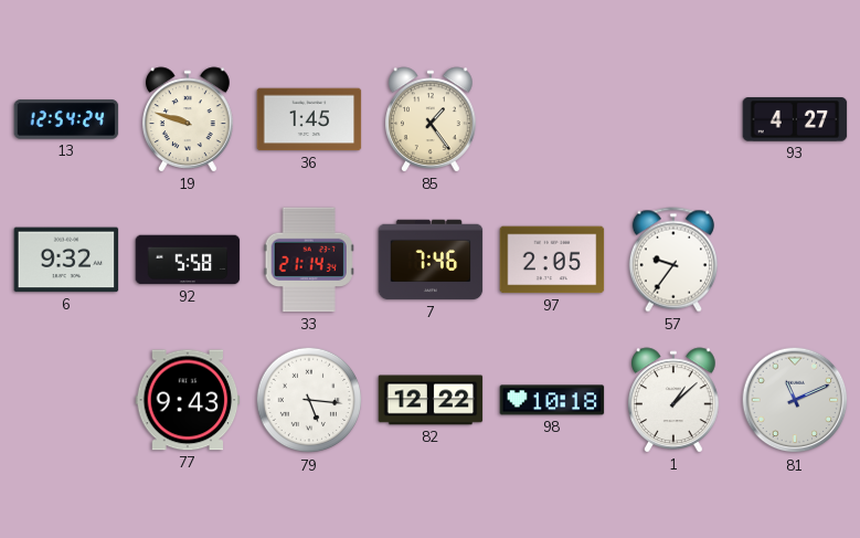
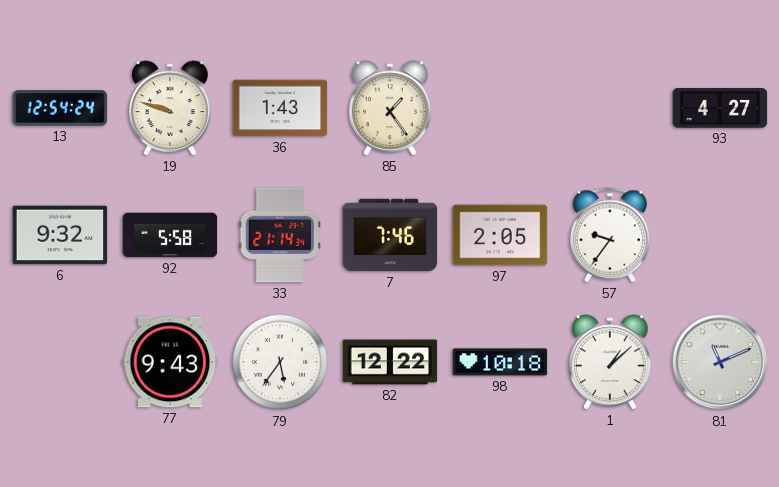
36: 1:45 -> 1:43
79: 5:16 -> 5:36
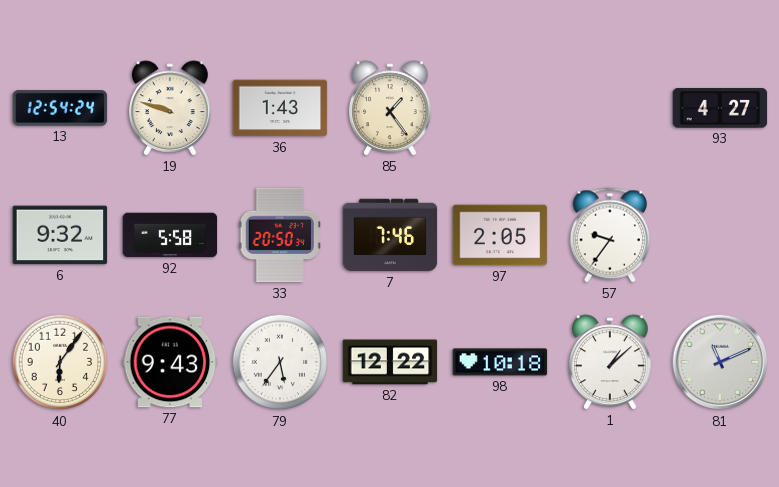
33: 21:14 -> 20:50
40: none -> 6:06
